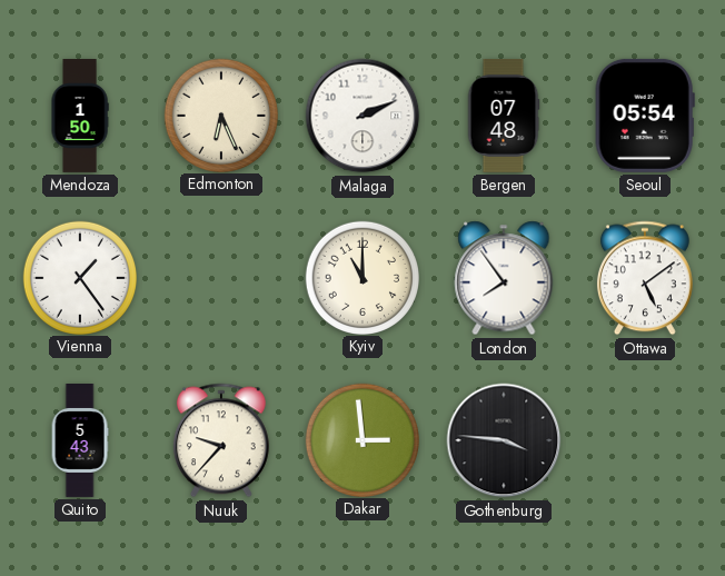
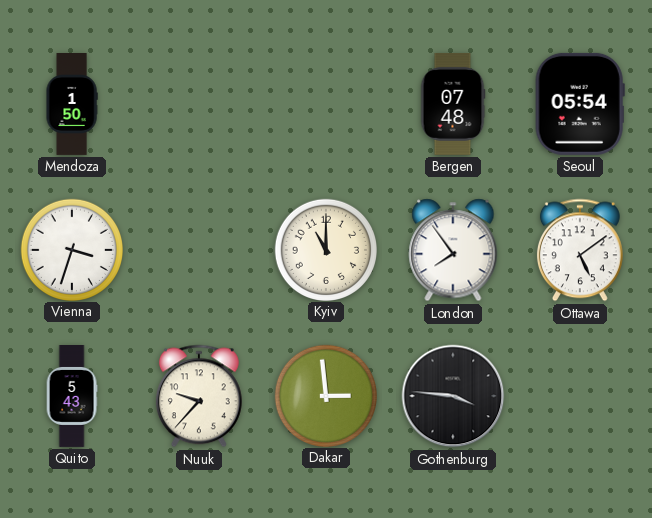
Edmonton: 6:26 -> none
Malaga: 2:11 -> none
Vienna: 1:24 -> 3:33
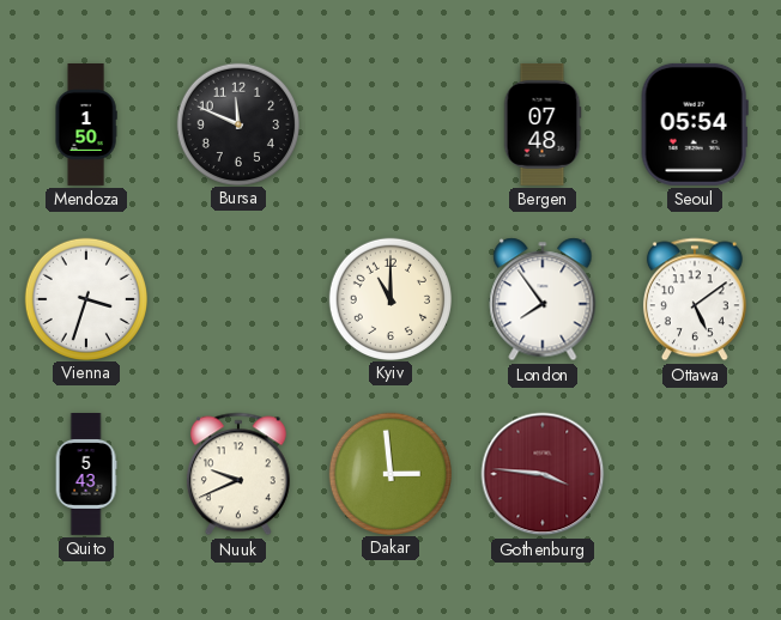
Bursa: none -> 11:49
Nuuk: 9:37 -> 9:41
Gothenburg dial: black -> burgundy
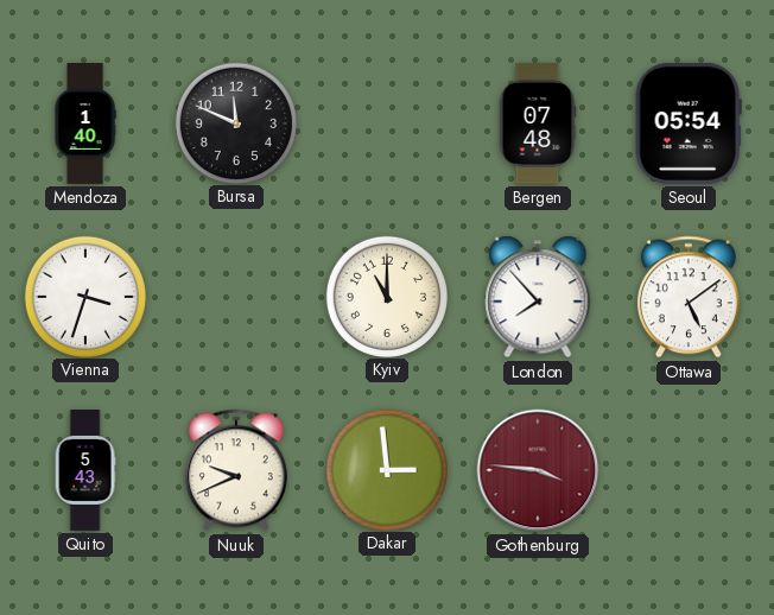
Mendoza: 1:50 -> 1:40
London: 7:54 -> 7:53
